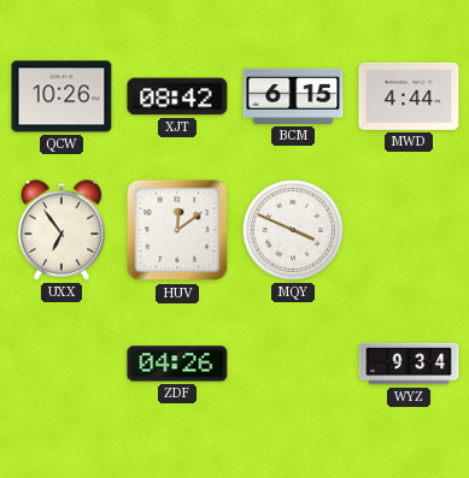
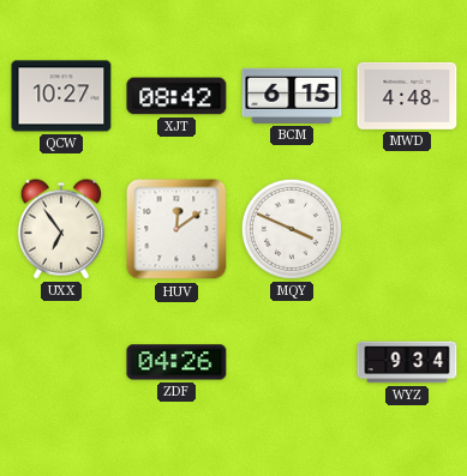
QCW: 10:26 -> 10:27
MWD: 4:44 -> 4:48
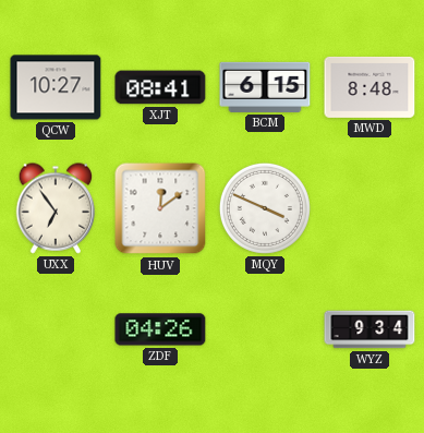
XJT: 08:42 -> 08:41
MWD: 4:48 -> 8:48
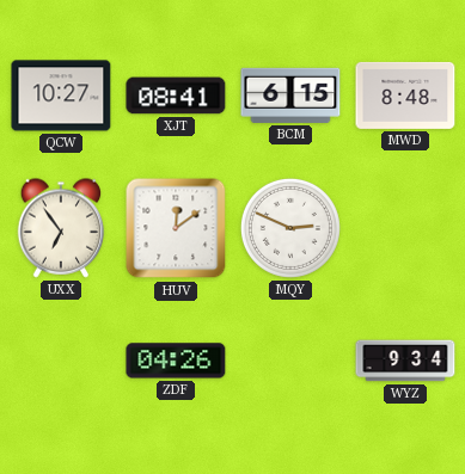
MQY: 3:49 -> 2:49
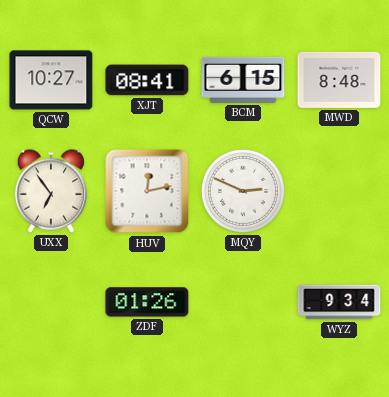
HUV: 12:09 -> 12:13
ZDF: 04:26 -> 01:26
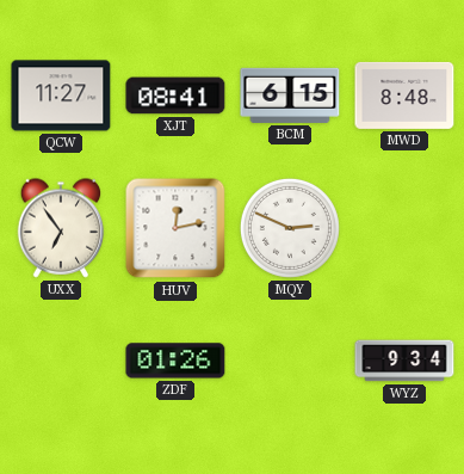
QCW: 10:27 -> 11:27
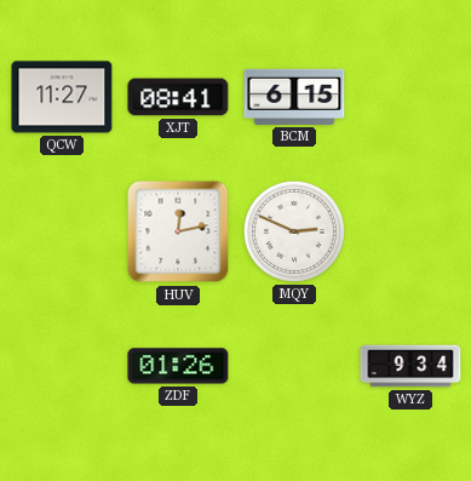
MWD: 8:48 -> none
UXX: 6:54 -> none
